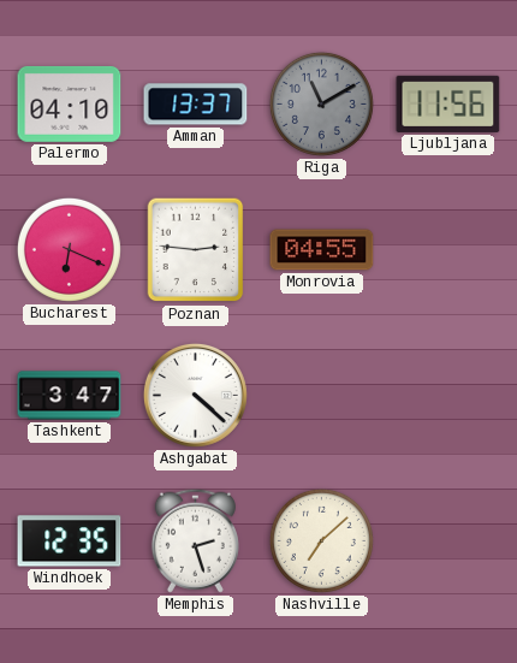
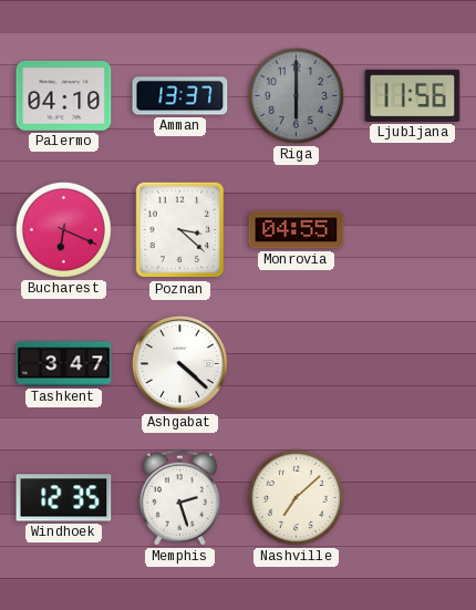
Riga: 11:10 -> 6:00
Poznan: 2:46 -> 3:22
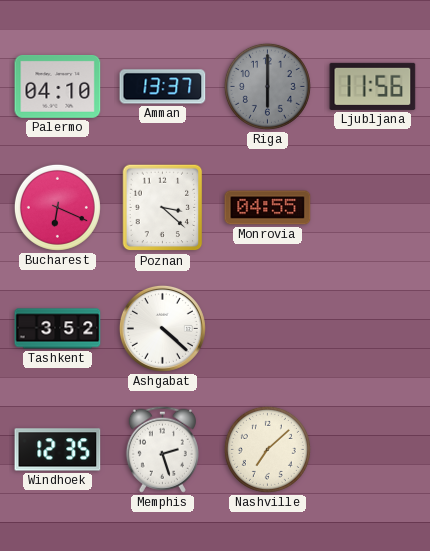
Tashkent: 3:47 -> 3:52
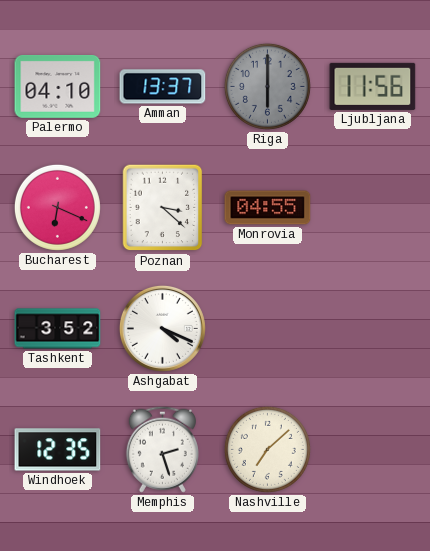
Ashgabat: 4:22 -> 4:19
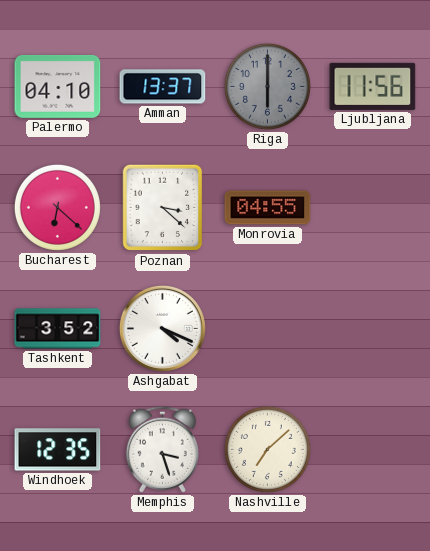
Bucharest: 6:19 -> 6:22
Memphis: 2:27 -> 3:27
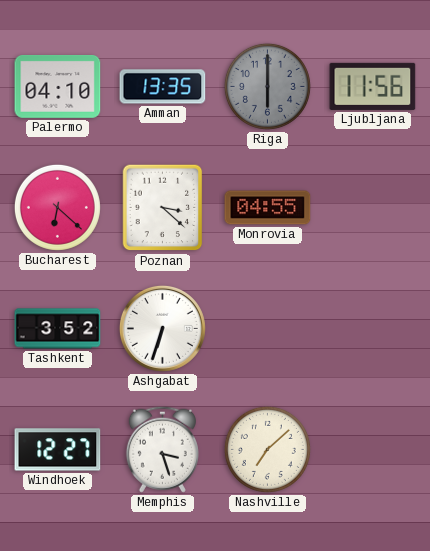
Amman: 13:37 -> 13:35
Ashgabat: 4:19 -> 6:33
Windhoek: 12:35 -> 12:27
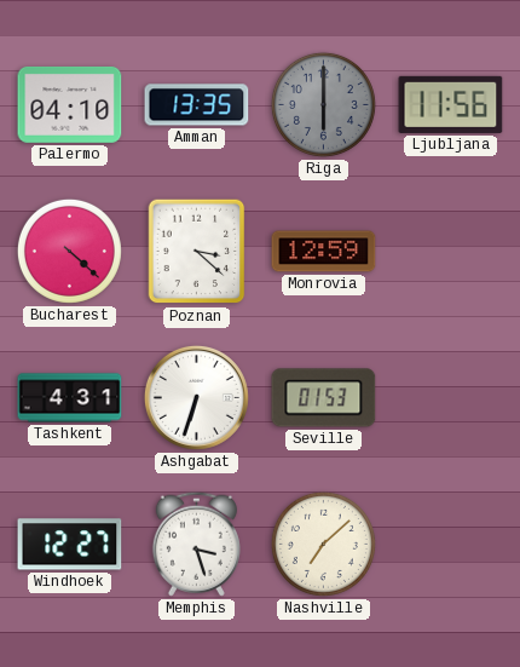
Bucharest: 6:22 -> 4:22
Monrovia: 04:55 -> 12:59
Tashkent: 3:52 -> 4:31
Seville: none -> 01:53
